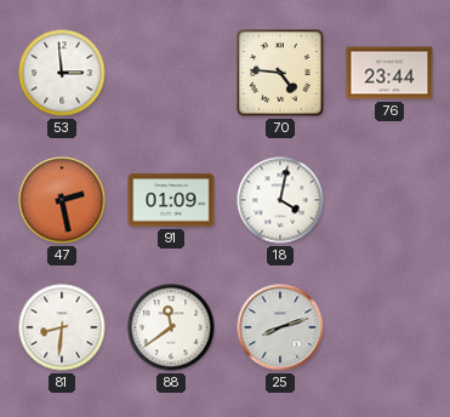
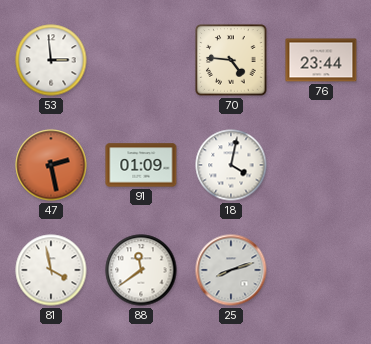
81: 8:31 -> 3:58
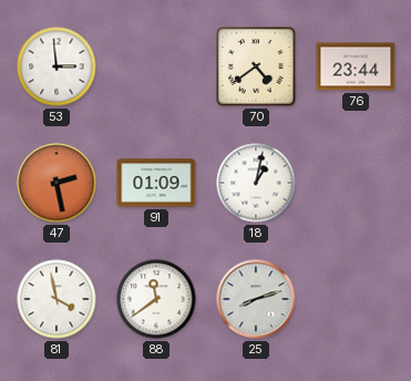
70: 4:46 -> 4:39
18: 4:02 -> 1:02
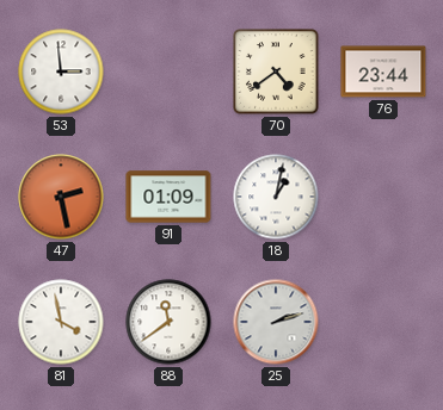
25: 8:12 -> 2:12
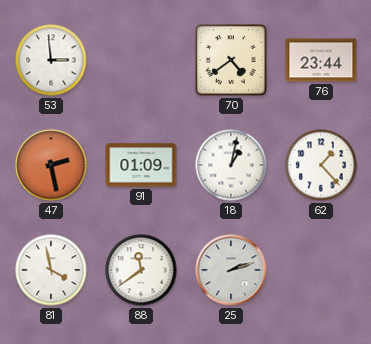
62: none -> 1:23
